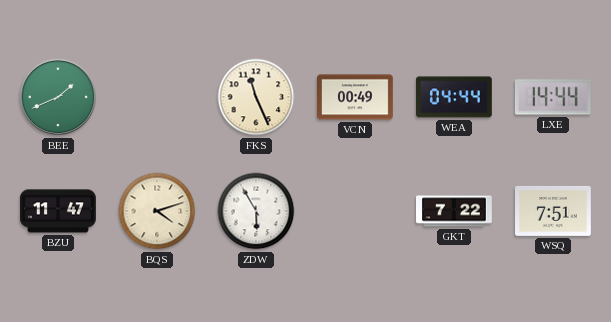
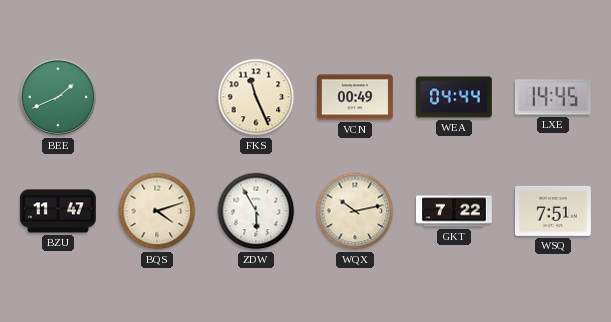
LXE: 14:44 -> 14:45
WQX: none -> 10:13
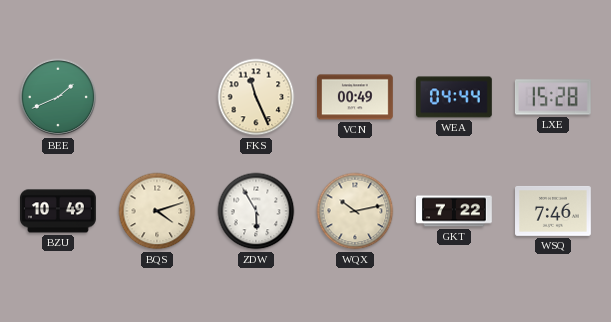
LXE: 14:45 -> 15:28
BZU: 11:47 -> 10:49
WSQ: 7:51 -> 7:46
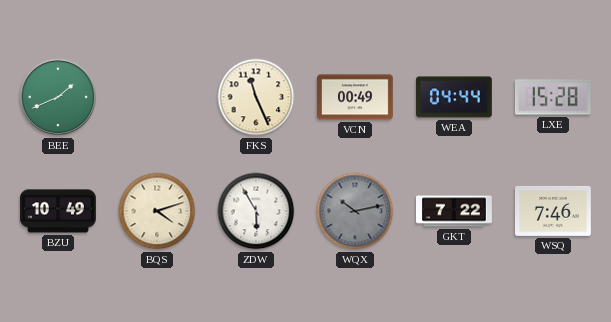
WQX dial: cream -> grey
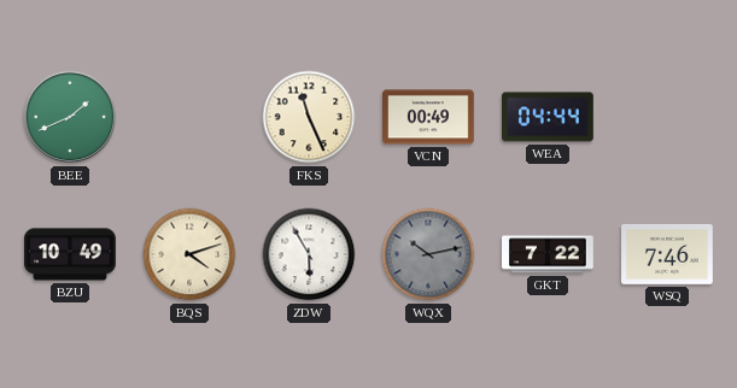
LXE: 15:28 -> none
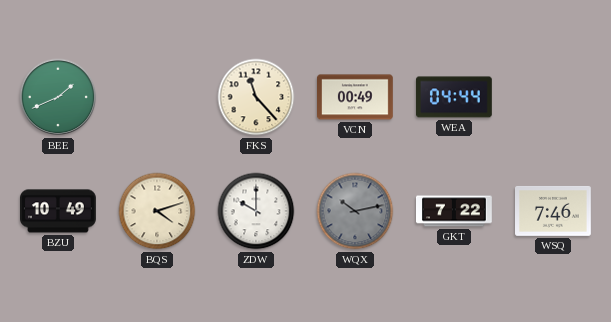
FKS: 11:26 -> 11:23
ZDW: 5:55 -> 10:00
